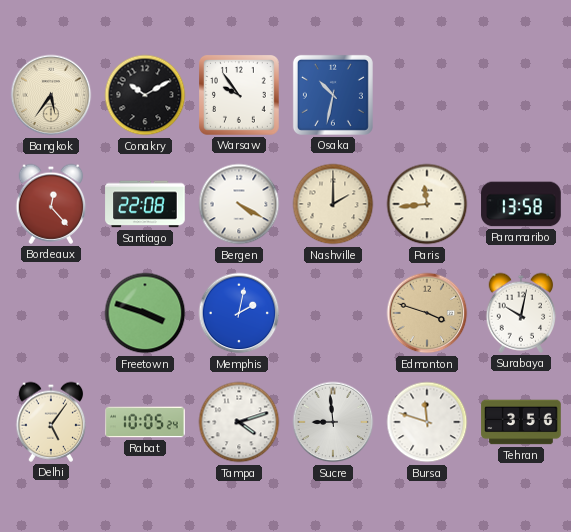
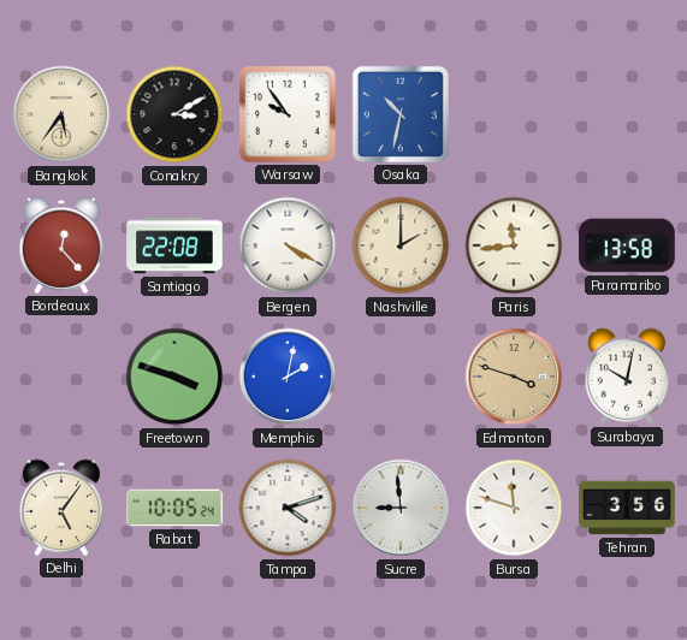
Conakry: 10:10 -> 3:10
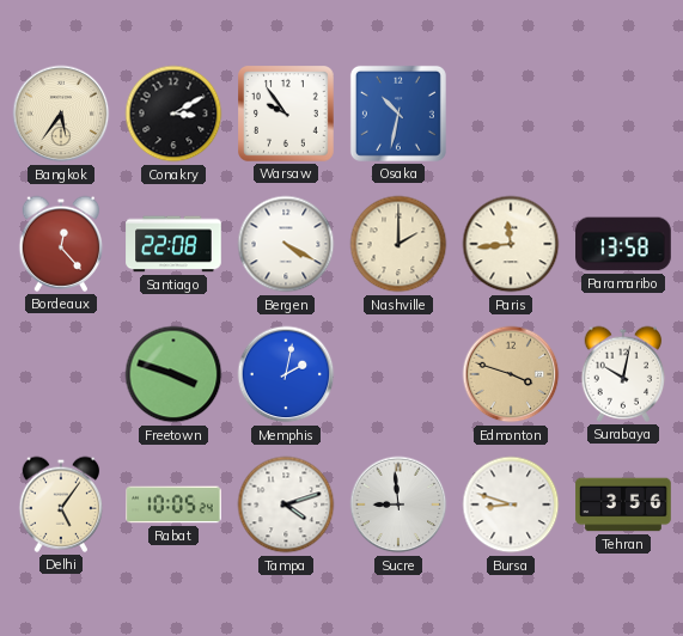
Bursa: 11:48 -> 8:48
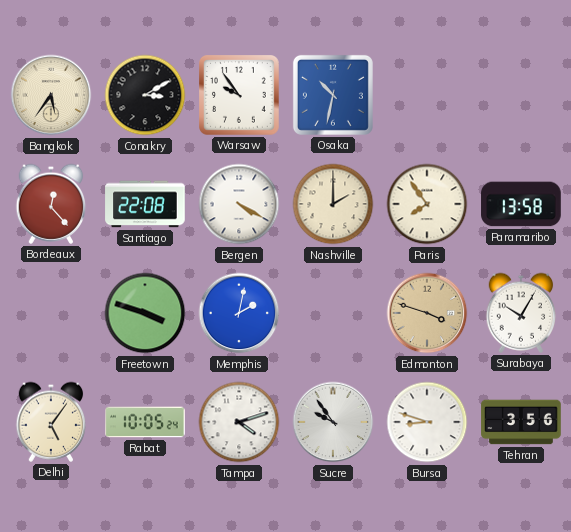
Paris: 11:44 -> 7:54
Surabaya: 10:02 -> 10:05
Sucre: 8:59 -> 9:54
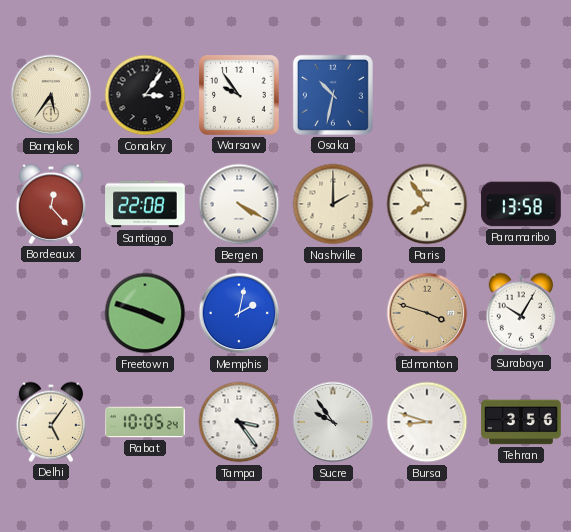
Conakry: 3:10 -> 3:06
Tampa: 4:12 -> 3:24
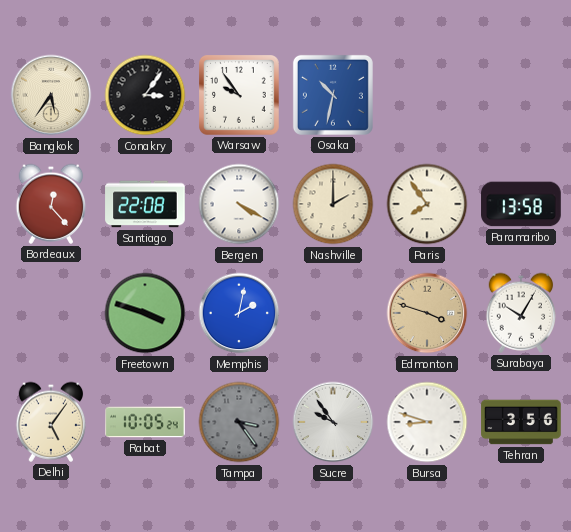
Tampa dial: white -> grey
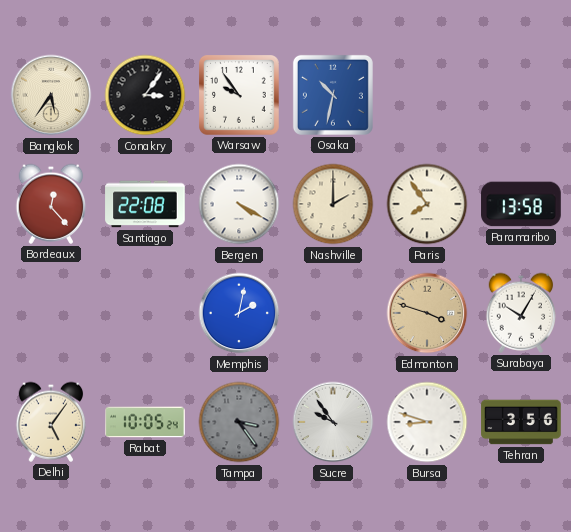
Freetown: 3:48 -> none
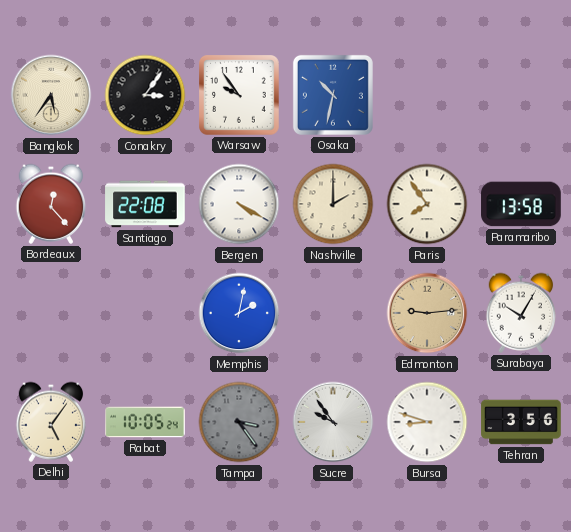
Edmonton: 3:48 -> 9:14
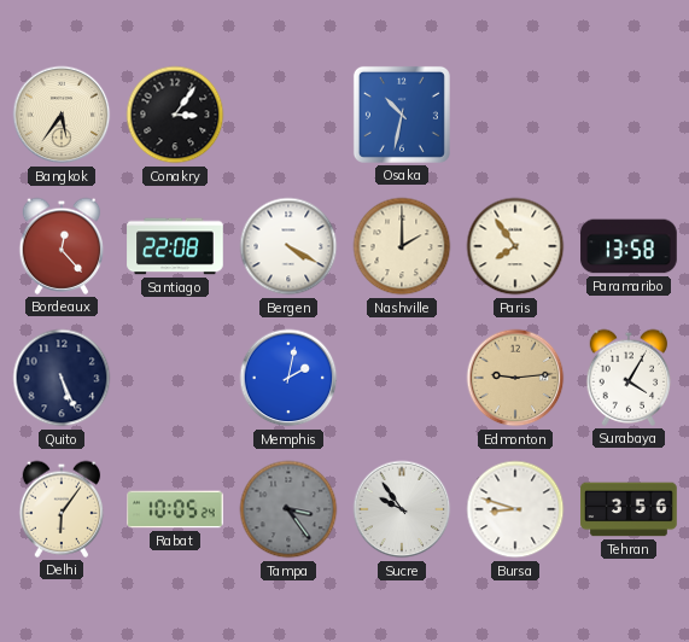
Warsaw: 9:54 -> none
Quito: none -> 5:26
Surabaya: 10:05 -> 4:05
Delhi: 5:06 -> 6:06
